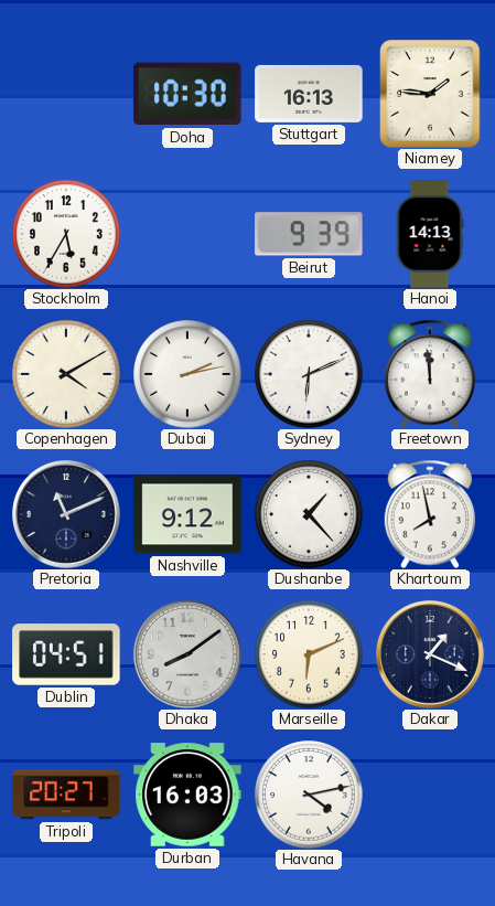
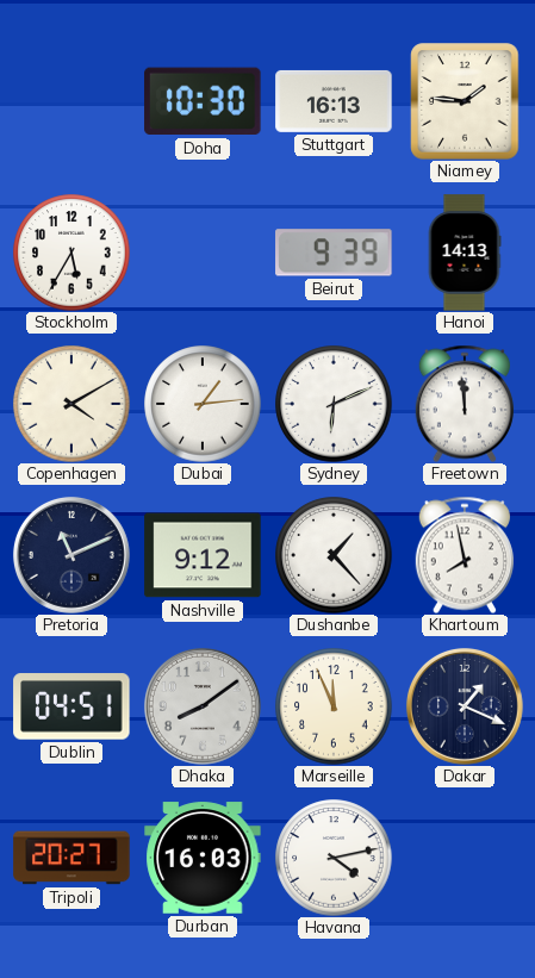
Dubai: 2:13 -> 1:14
Marseille: 6:11 -> 11:56
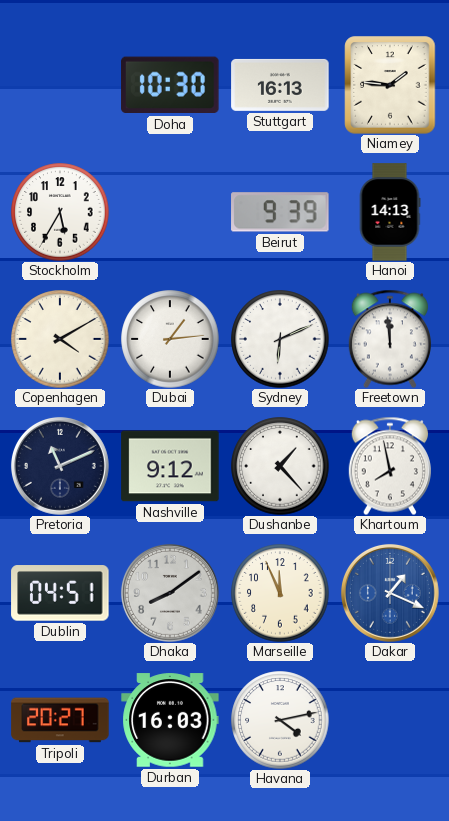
Dakar dial: navy -> blue
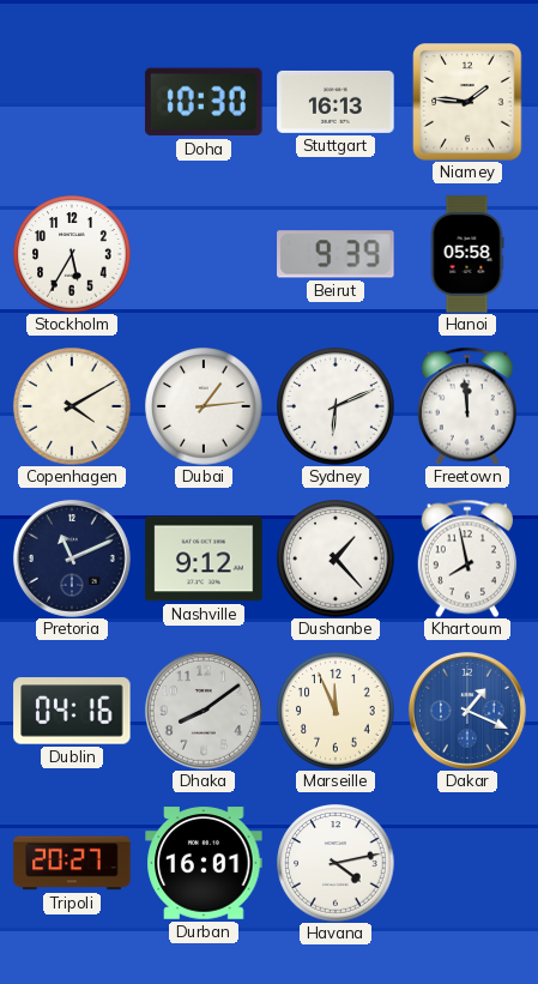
Hanoi: 14:13 -> 05:58
Dublin: 04:51 -> 04:16
Durban: 16:03 -> 16:01
